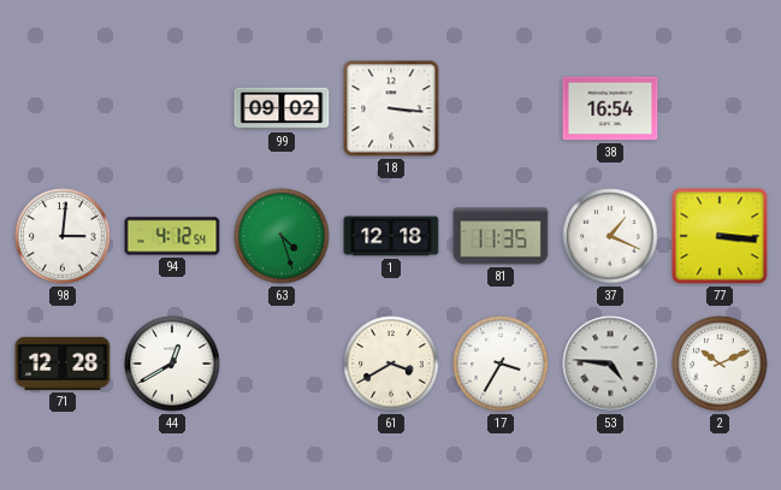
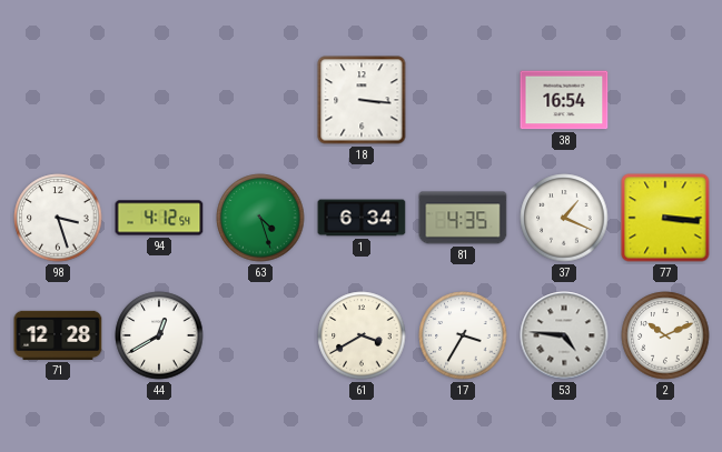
99: 09:02 -> none
98: 3:01 -> 3:27
1: 12:18 -> 6:34
81: 11:35 -> 4:35
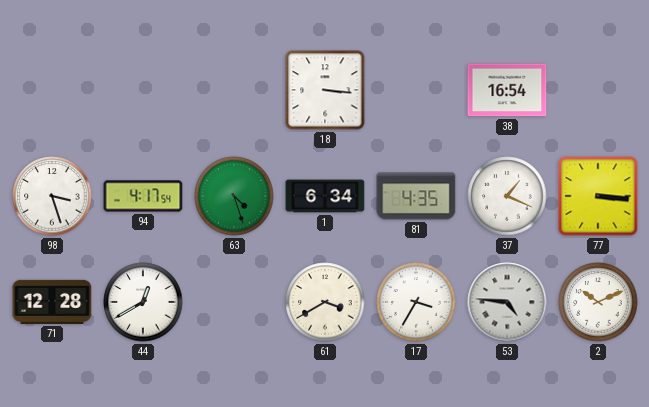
94: 4:12 -> 4:17
